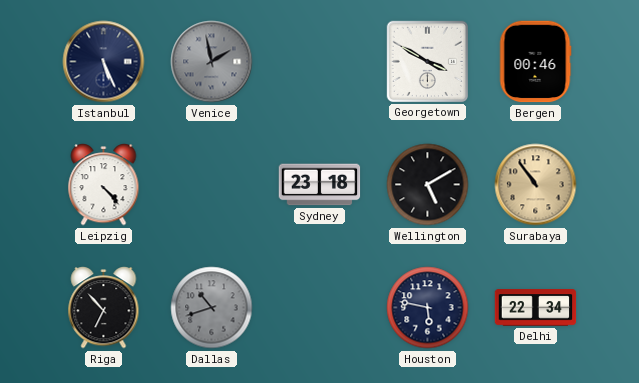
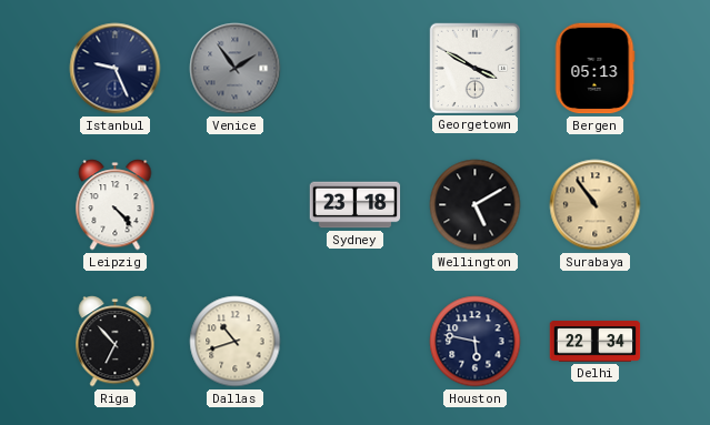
Istanbul: 5:26 -> 9:26
Venice: 1:58 -> 1:54
Bergen: 00:46 -> 05:13
Dallas dial: grey -> cream
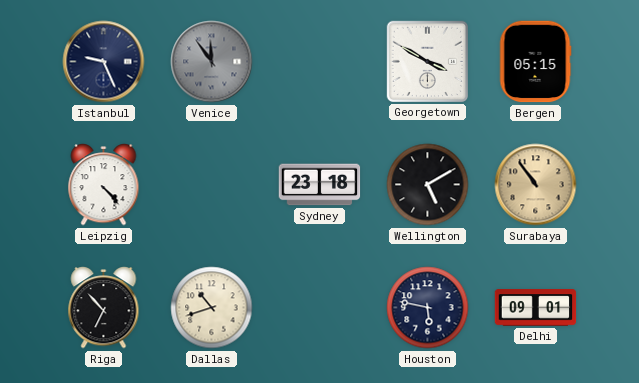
Venice: 1:54 -> 11:54
Bergen: 05:13 -> 05:15
Delhi: 22:34 -> 09:01
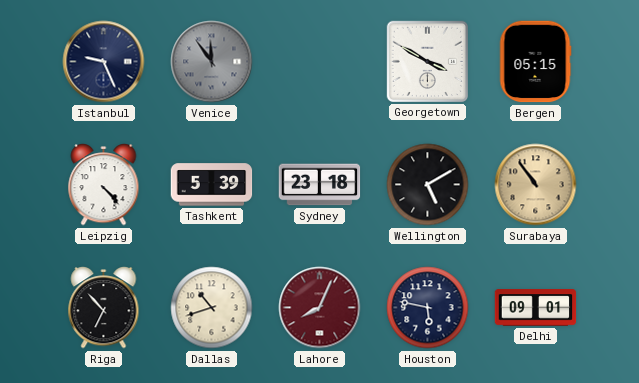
Tashkent: none -> 5:39
Lahore: none -> 8:04
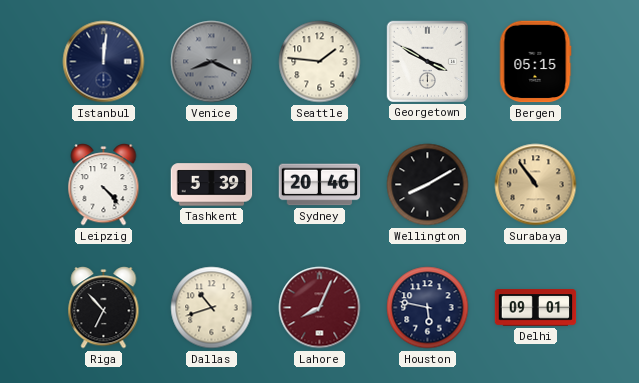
Istanbul: 9:26 -> 12:01
Venice: 11:54 -> 8:19
Seattle: none -> 1:46
Sydney: 23:18 -> 20:46
Wellington: 5:10 -> 8:10
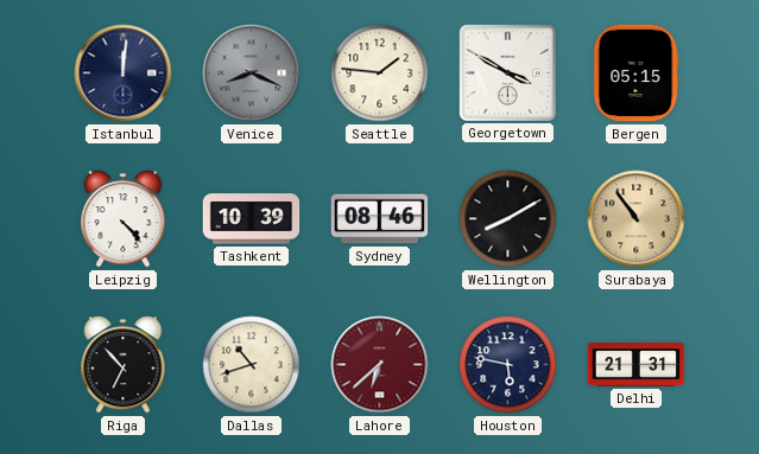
Tashkent: 5:39 -> 10:39
Sydney: 20:46 -> 08:46
Lahore: 8:04 -> 6:38
Delhi: 09:01 -> 21:31
